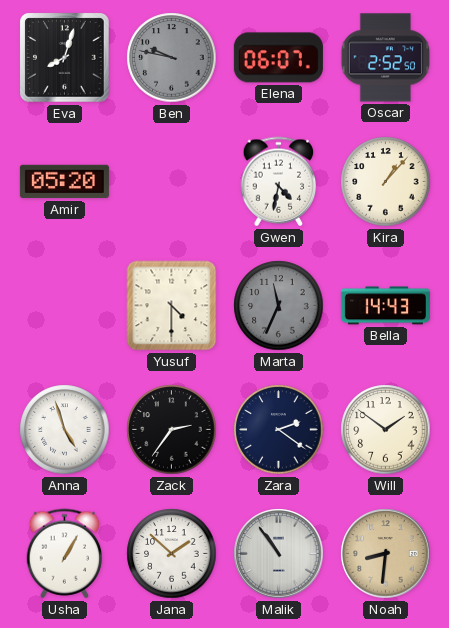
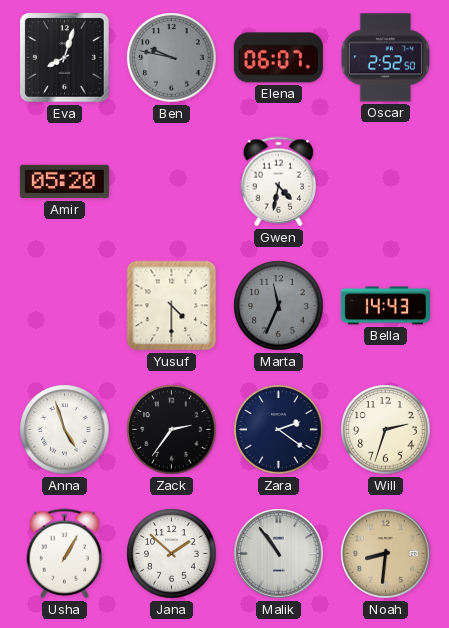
Kira: 1:07 -> none
Will: 1:51 -> 2:33
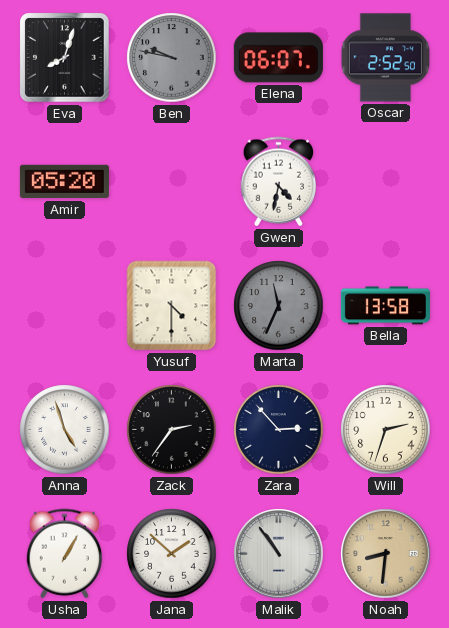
Bella: 14:43 -> 13:58
Zara: 2:21 -> 2:53
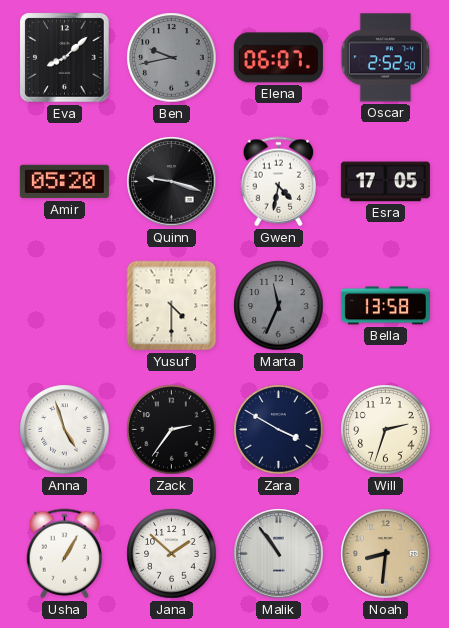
Eva: 8:03 -> 8:08
Ben: 9:47 -> 9:43
Quinn: none -> 9:18
Esra: none -> 17:05
Zara: 2:53 -> 3:50
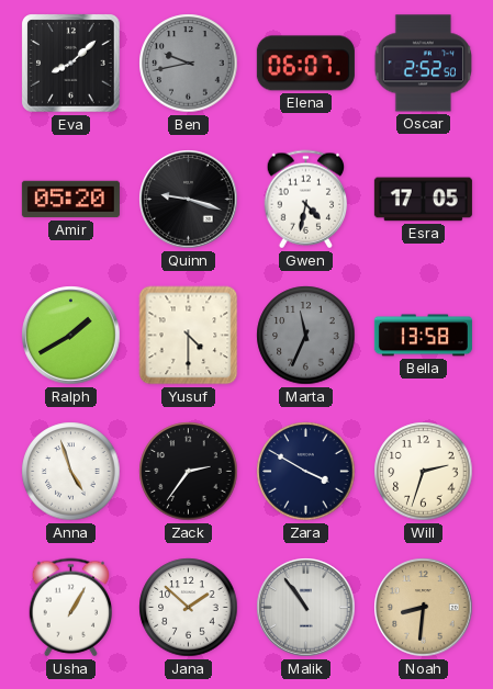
Ralph: none -> 1:40
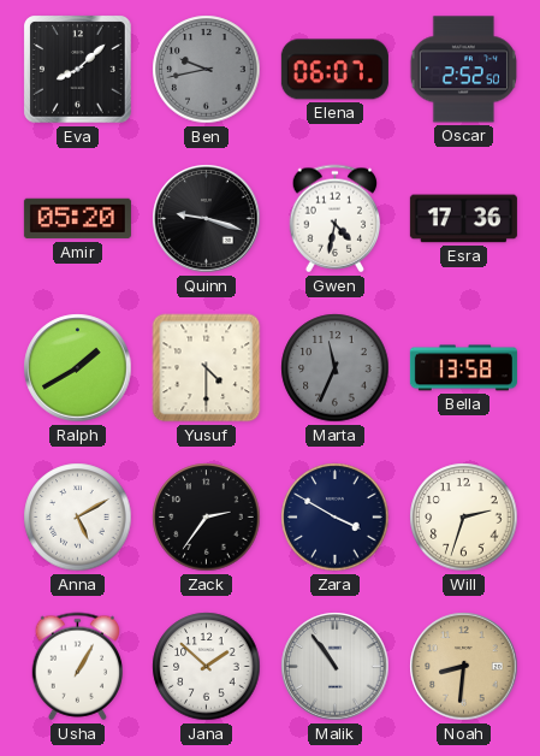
Esra: 17:05 -> 17:36
Anna: 4:57 -> 5:10
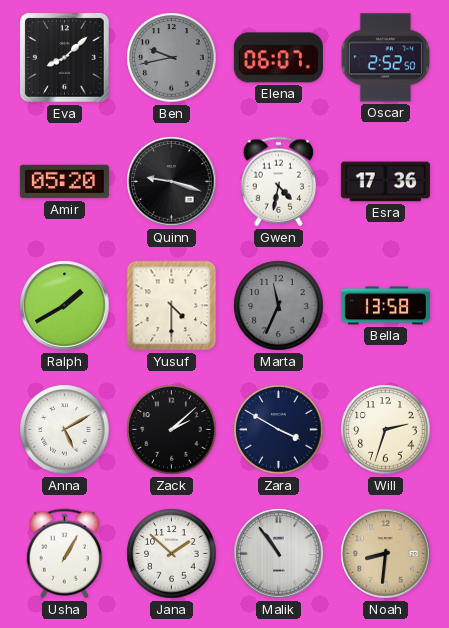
Zack: 2:36 -> 2:08
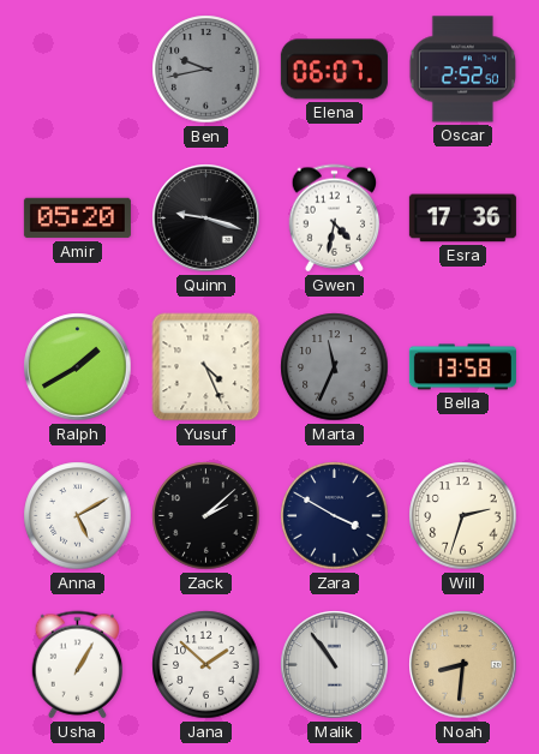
Eva: 8:08 -> none
Yusuf: 4:30 -> 4:26
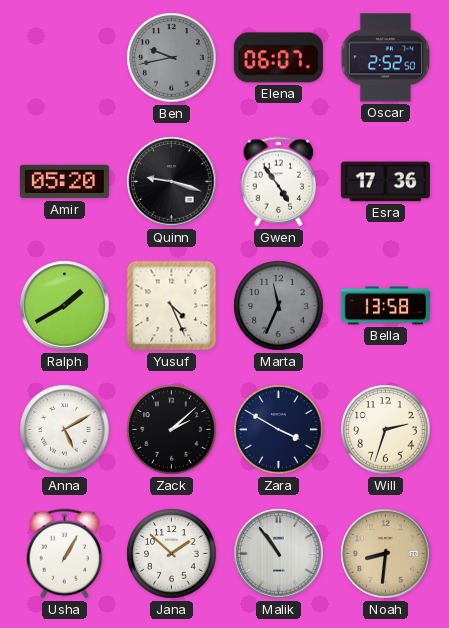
Gwen: 4:32 -> 4:54
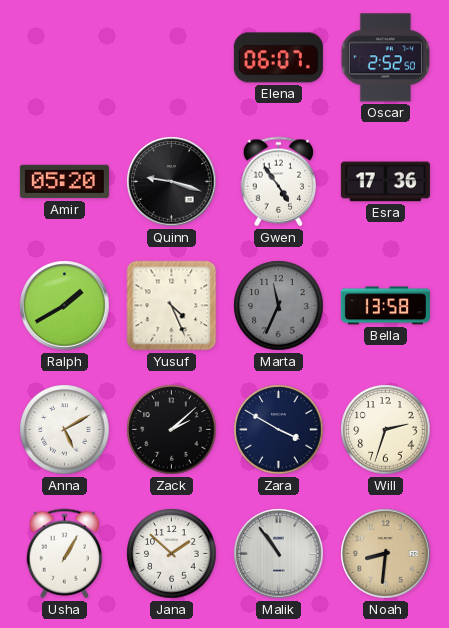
Ben: 9:43 -> none
